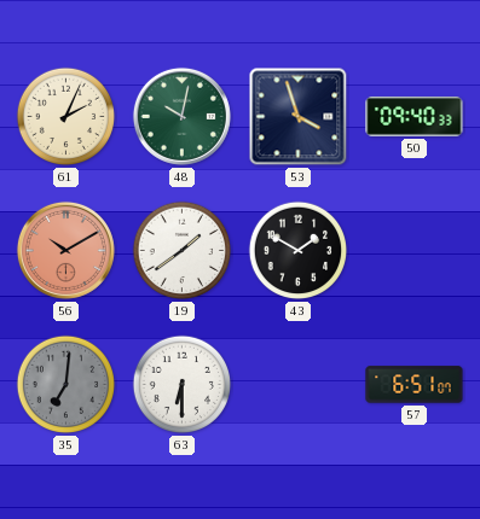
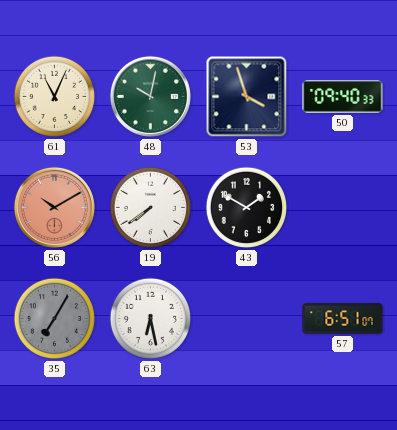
61: 2:04 -> 11:04
19: 1:39 -> 7:39
35: 7:01 -> 7:05
63: 6:30 -> 6:28
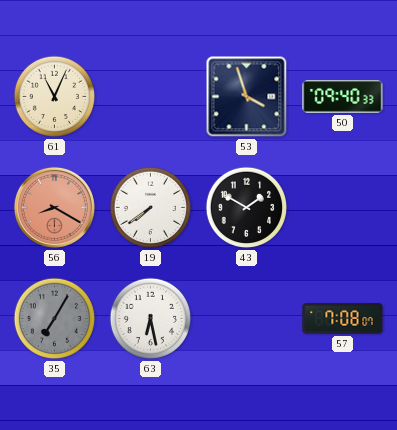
48: 10:02 -> none
56: 10:10 -> 8:20
57: 6:51 -> 7:08
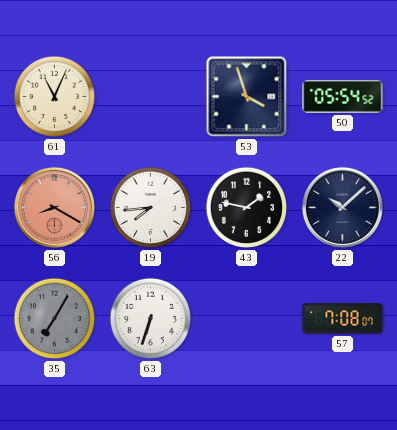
50: 09:40 -> 05:54
19: 7:39 -> 7:44
43: 1:50 -> 1:47
22: none -> 10:08
63: 6:28 -> 6:33
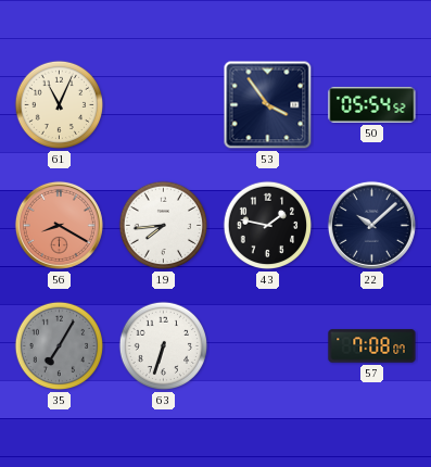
53: 3:57 -> 3:54
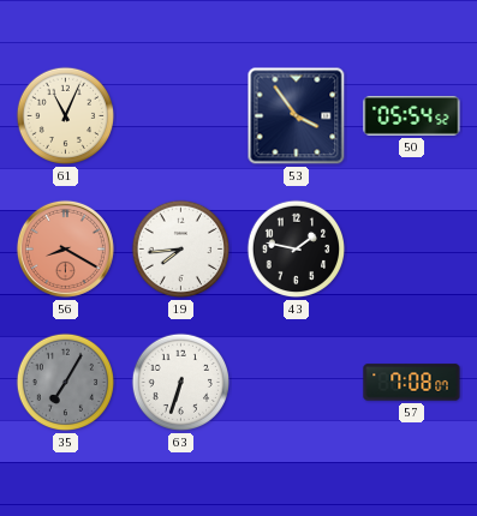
22: 10:08 -> none
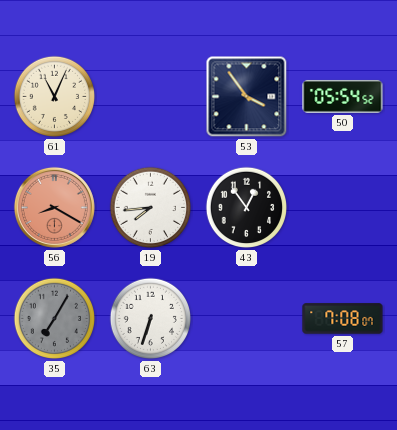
43: 1:47 -> 12:54
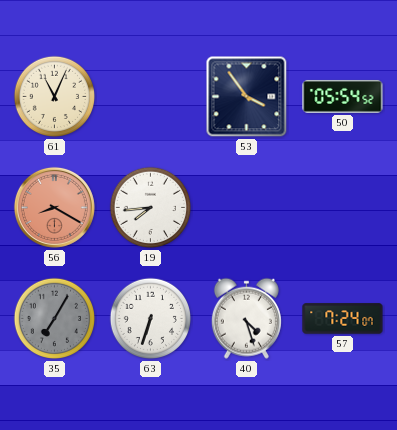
43: 12:54 -> none
40: none -> 4:27
57: 7:08 -> 7:24
